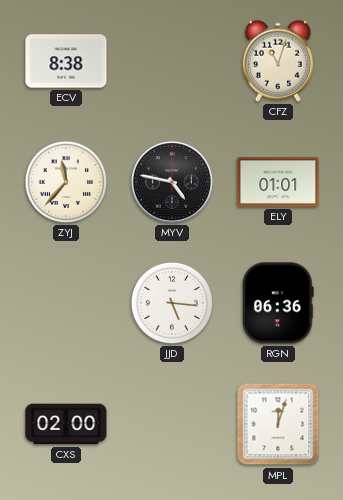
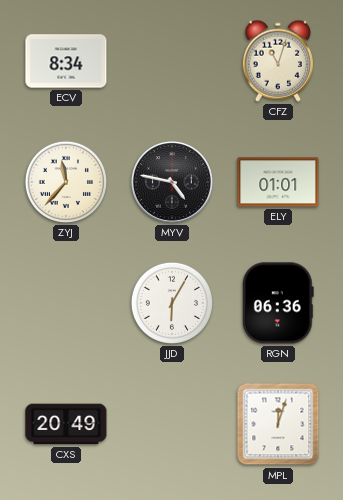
ECV: 8:38 -> 8:34
JJD: 5:16 -> 6:05
CXS: 02:00 -> 20:49
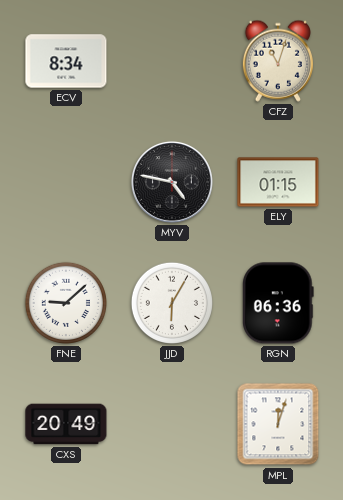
ZYJ: 11:37 -> none
ELY: 01:01 -> 01:15
FNE: none -> 9:08
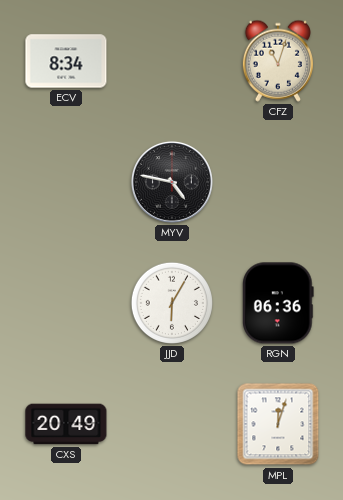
ELY: 01:15 -> none
FNE: 9:08 -> none
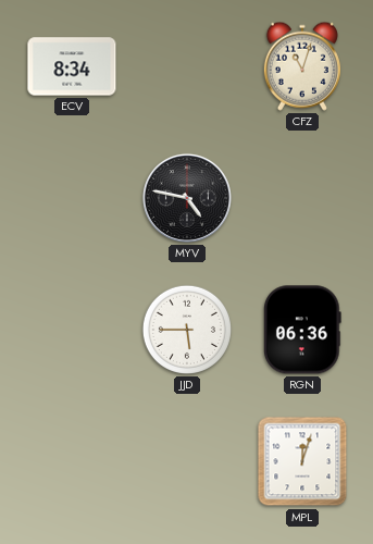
JJD: 6:05 -> 5:45
CXS: 20:49 -> none
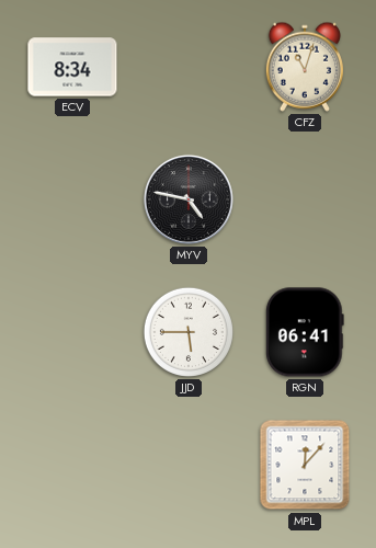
RGN: 06:36 -> 06:41
MPL: 12:03 -> 12:07
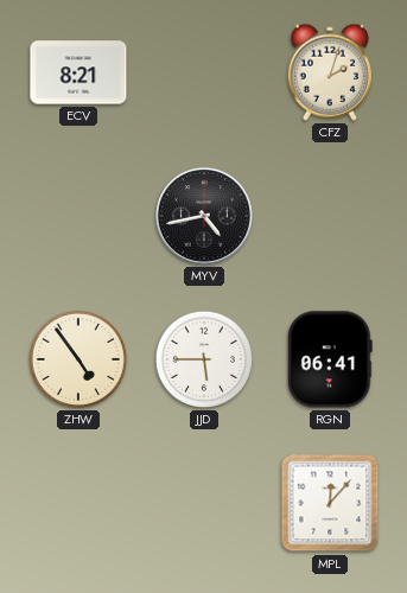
ECV: 8:34 -> 8:21
CFZ: 11:03 -> 2:03
MYV: 4:47 -> 4:43
ZHW: none -> 4:54
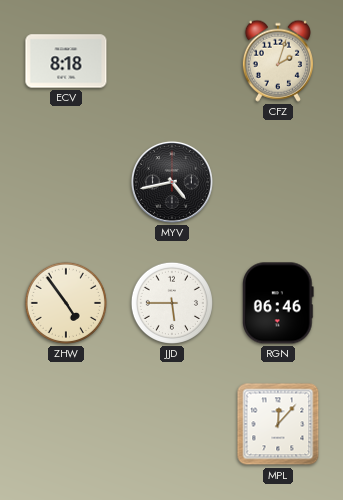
ECV: 8:21 -> 8:18
RGN: 06:41 -> 06:46
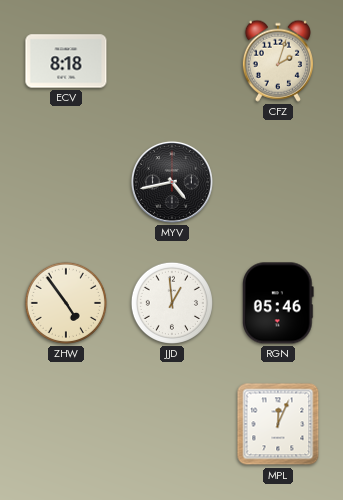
JJD: 5:45 -> 12:59
RGN: 06:46 -> 05:46
MPL: 12:07 -> 12:04
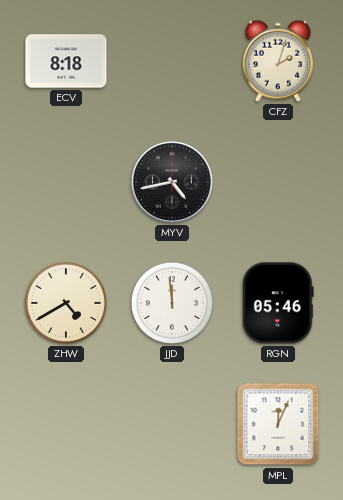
ZHW: 4:54 -> 4:40
JJD: 12:59 -> 11:59
